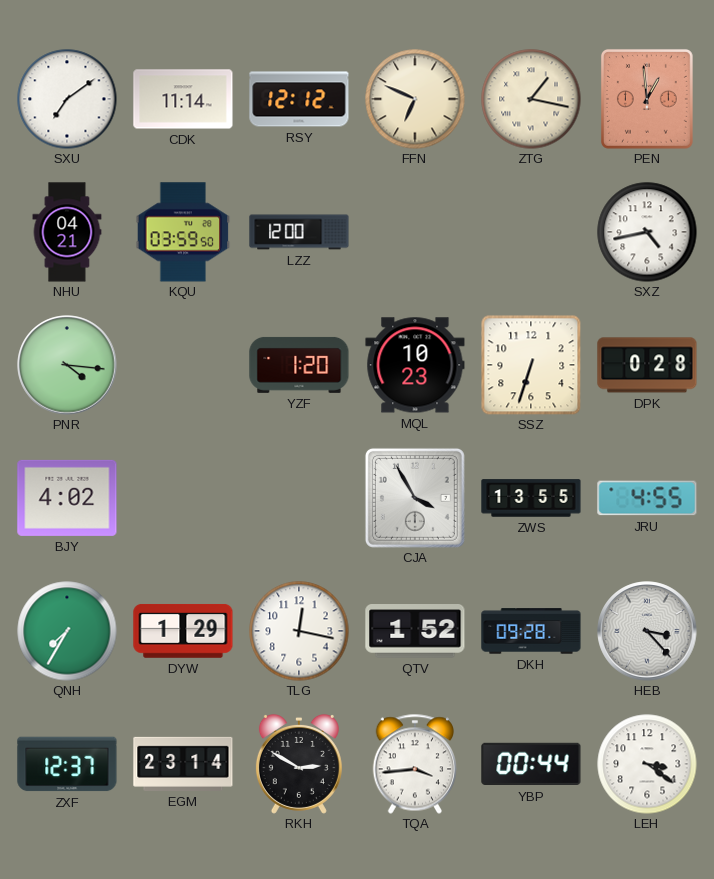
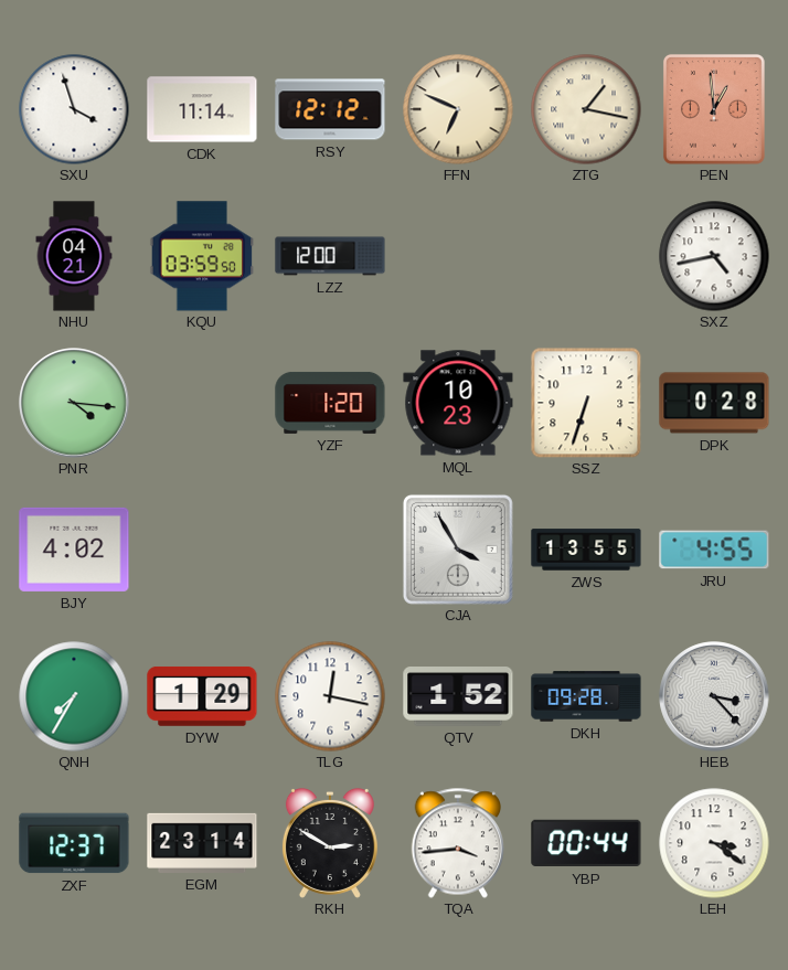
SXU: 7:09 -> 3:57
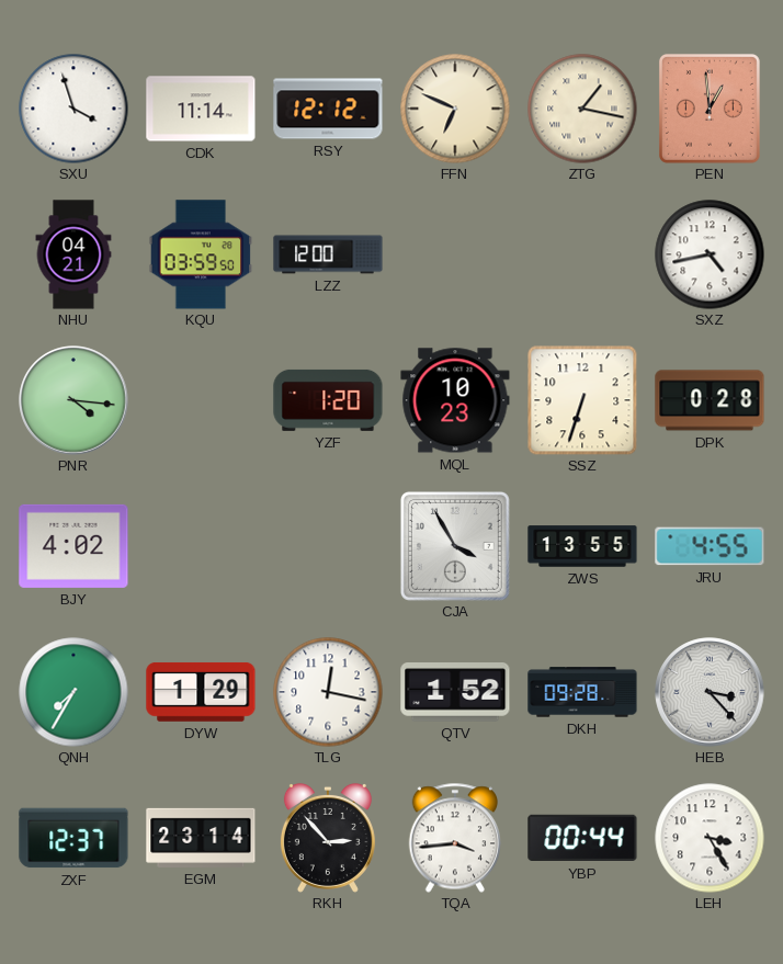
RKH: 2:50 -> 2:53
LEH: 3:21 -> 3:25
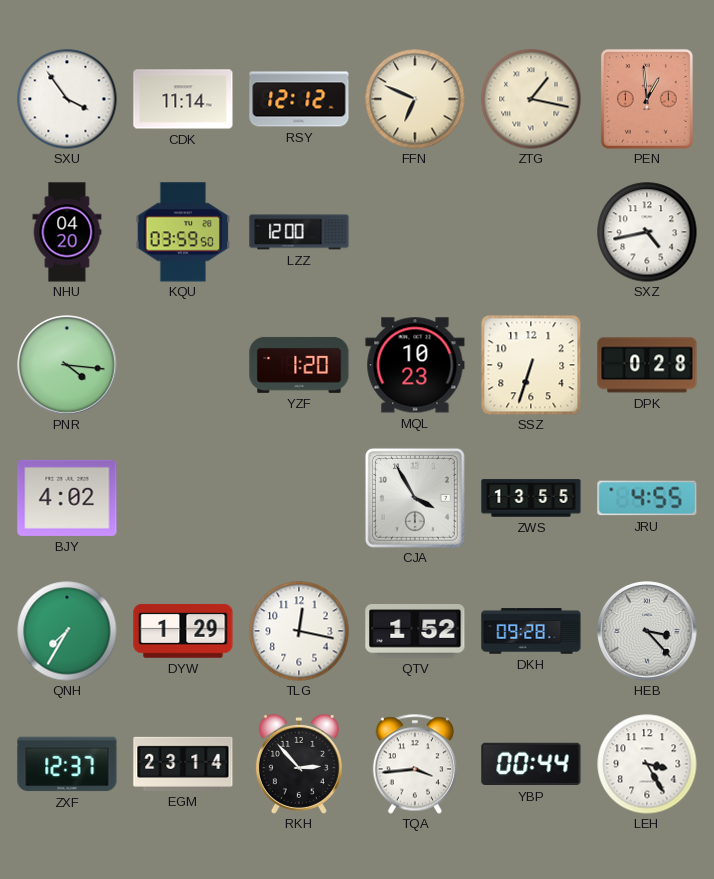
SXU: 3:57 -> 3:54
NHU: 04:21 -> 04:20
